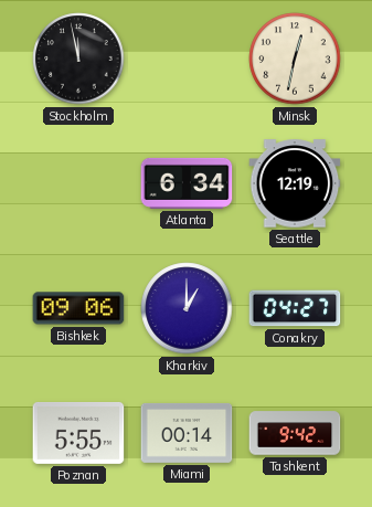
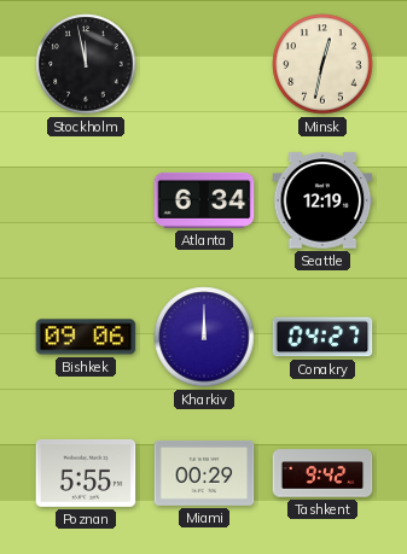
Kharkiv: 1:00 -> 12:00
Miami: 00:14 -> 00:29
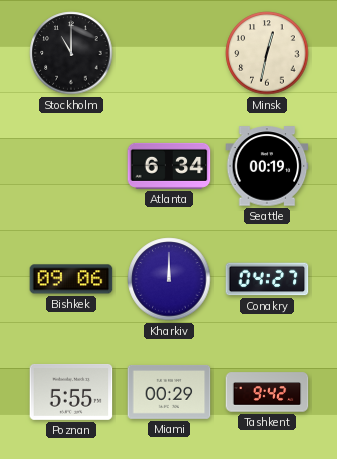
Stockholm: 11:58 -> 11:00
Seattle: 12:19 -> 00:19
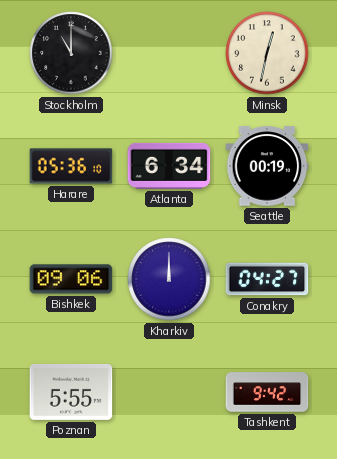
Harare: none -> 05:36
Miami: 00:29 -> none
